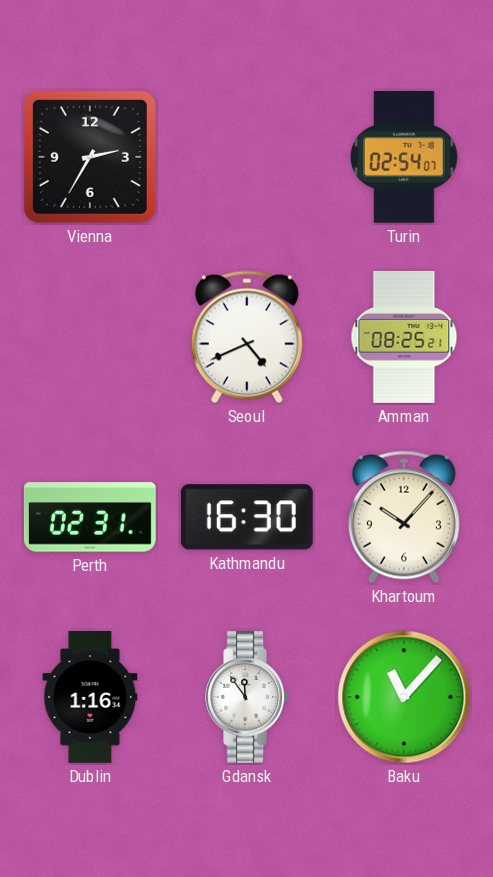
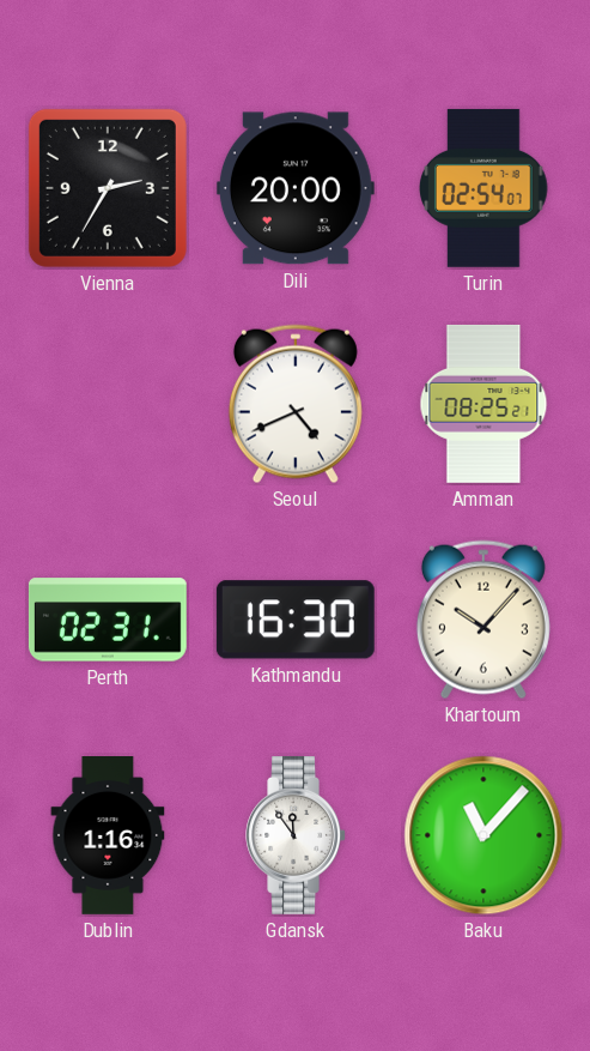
Dili: none -> 20:00
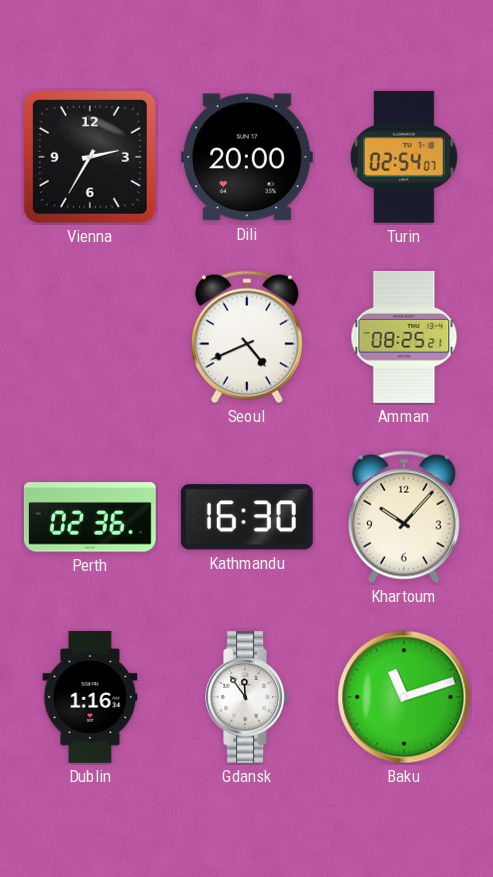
Perth: 02:31 -> 02:36
Baku: 11:07 -> 11:12
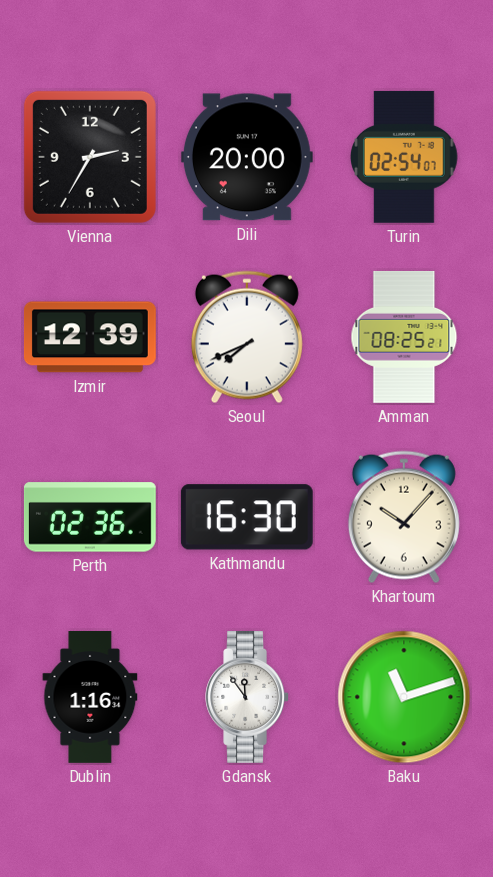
Izmir: none -> 12:39
Seoul: 4:41 -> 7:41
